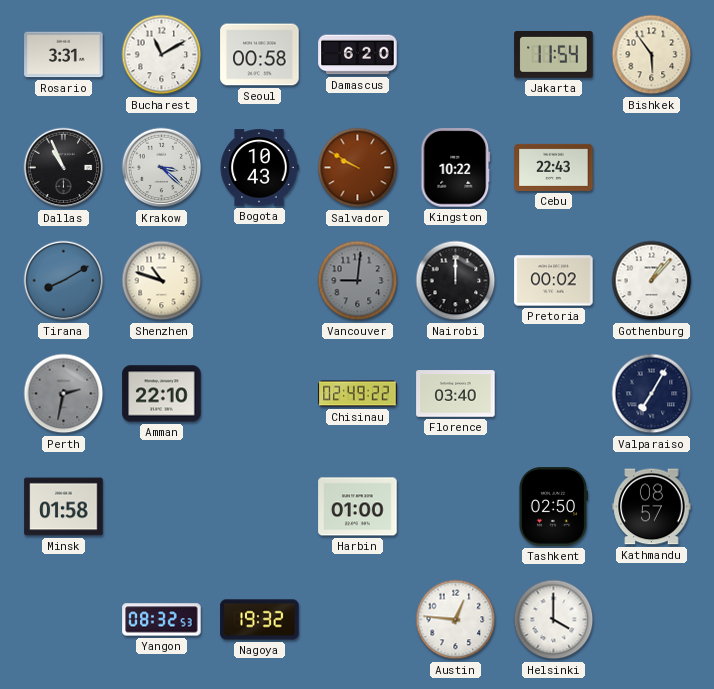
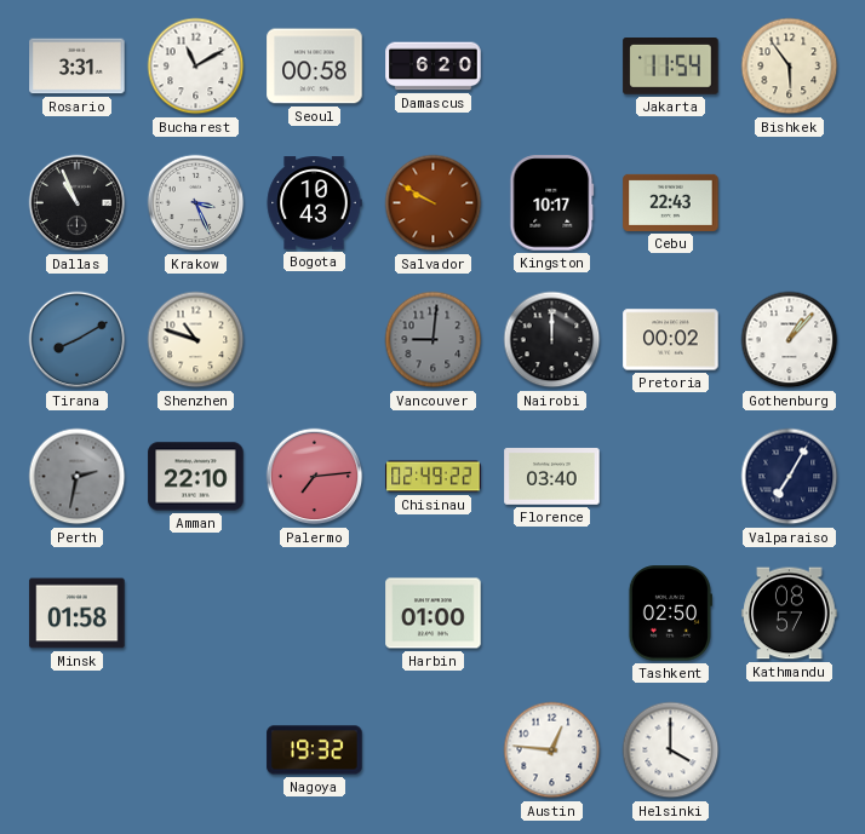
Krakow: 3:22 -> 3:26
Kingston: 10:22 -> 10:17
Palermo: none -> 7:14
Yangon: 08:32 -> none
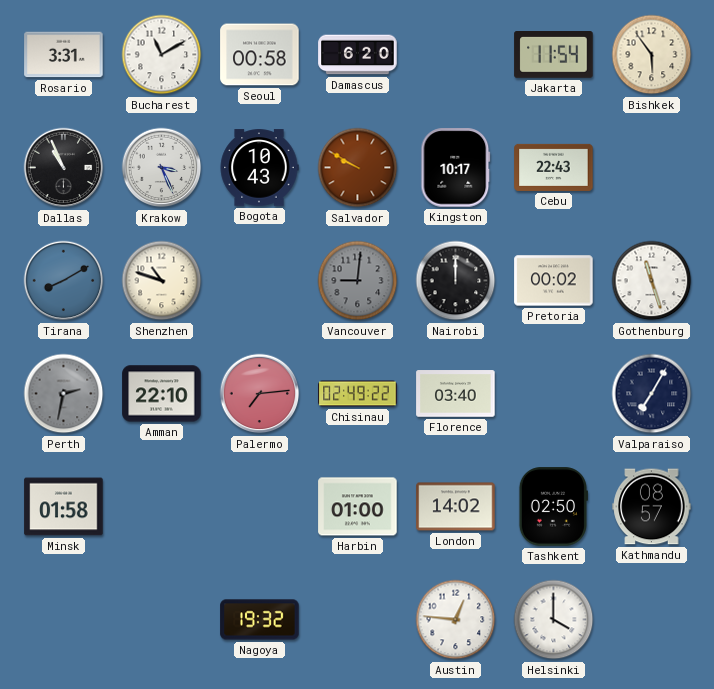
Gothenburg: 1:07 -> 11:27
London: none -> 14:02
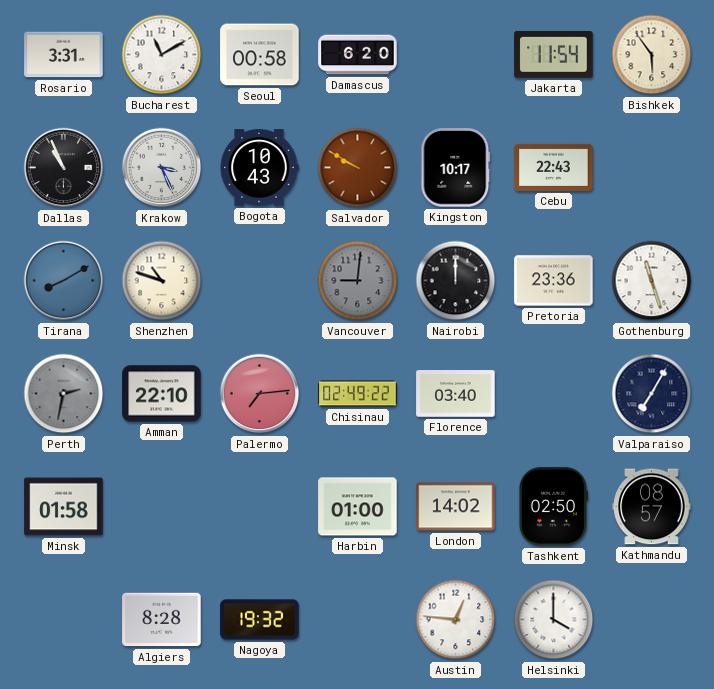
Pretoria: 00:02 -> 23:36
Algiers: none -> 8:28
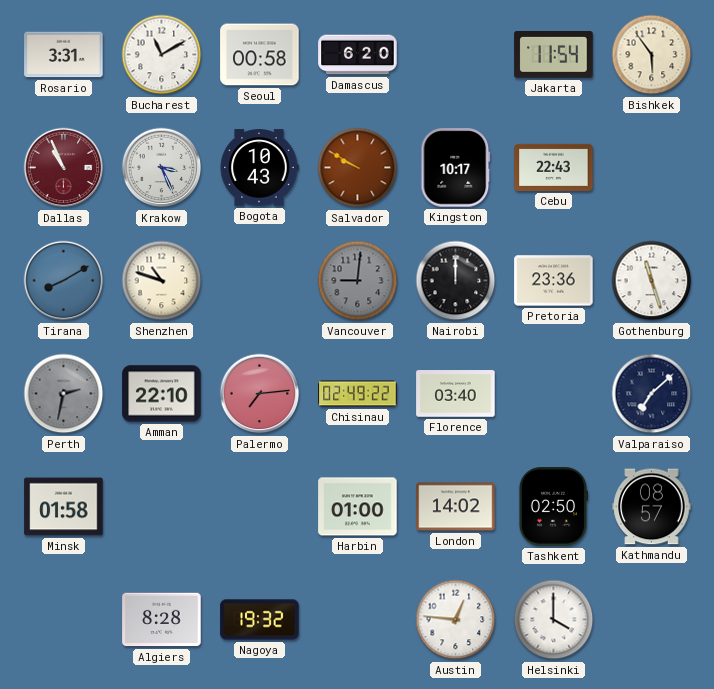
Dallas dial: black -> burgundy
Valparaiso: 7:05 -> 7:08
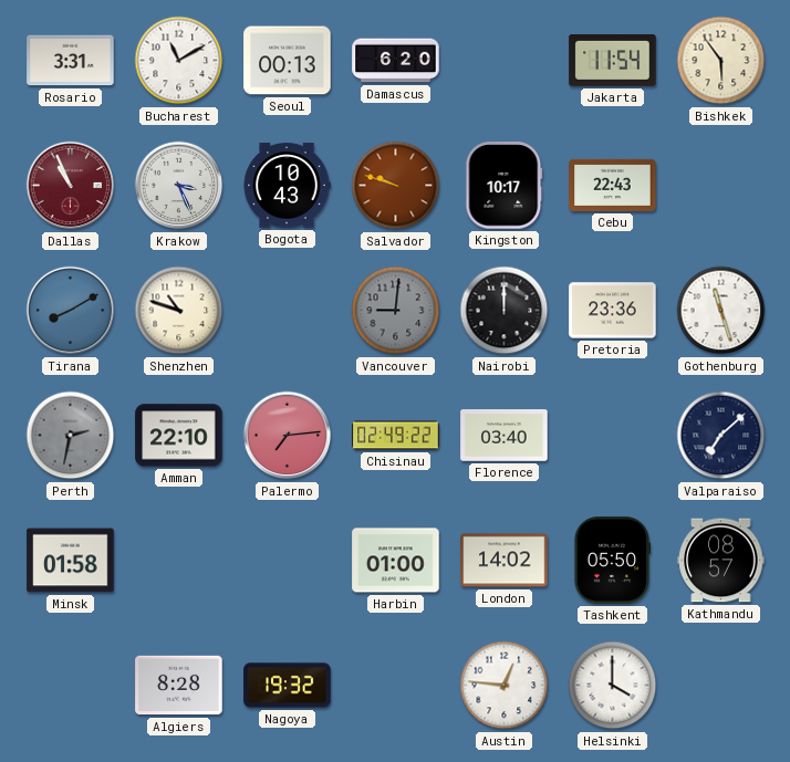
Seoul: 00:58 -> 00:13
Salvador: 9:50 -> 9:48
Tashkent: 02:50 -> 05:50
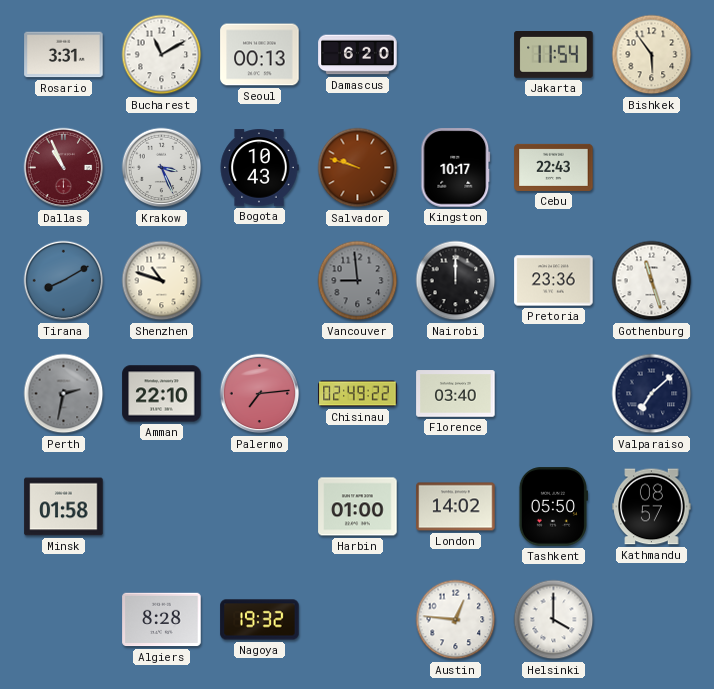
Vancouver: 9:01 -> 8:59
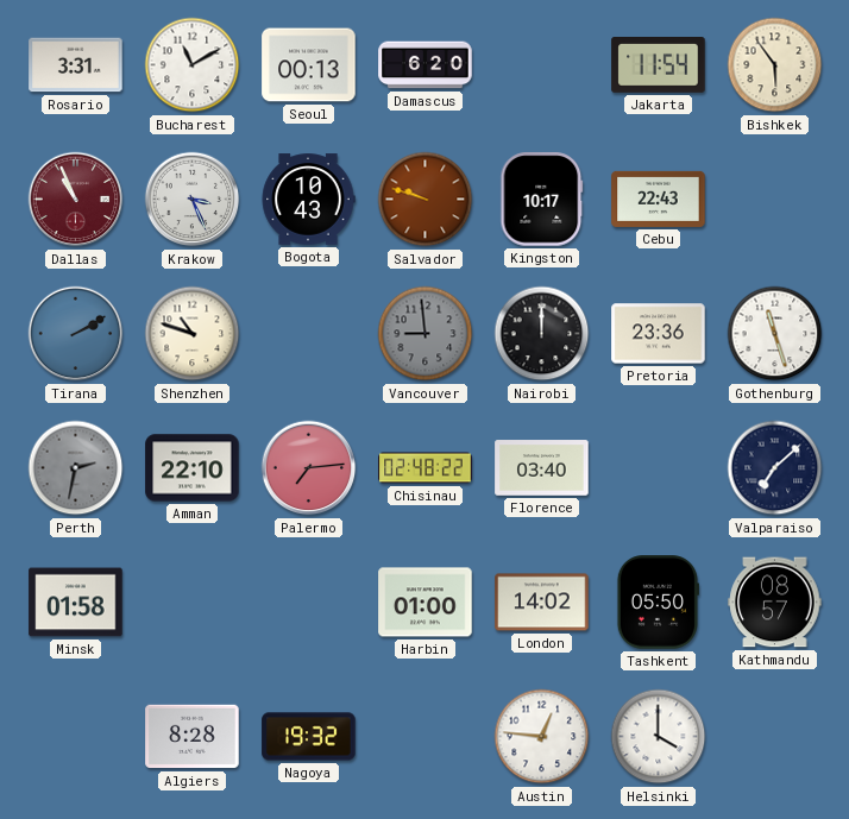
Tirana: 8:10 -> 2:10
Chisinau: 02:49 -> 02:48
